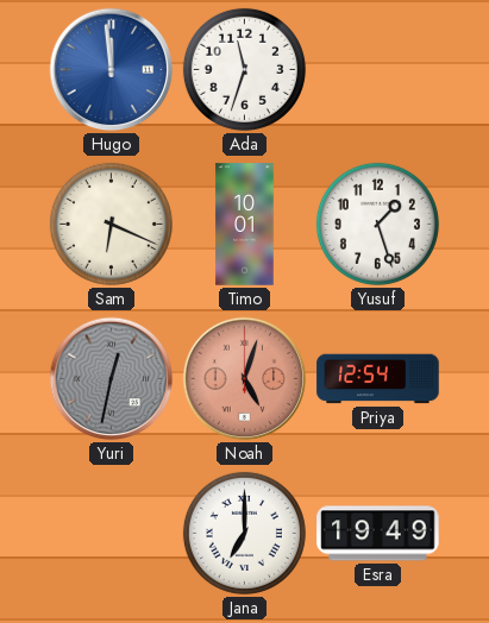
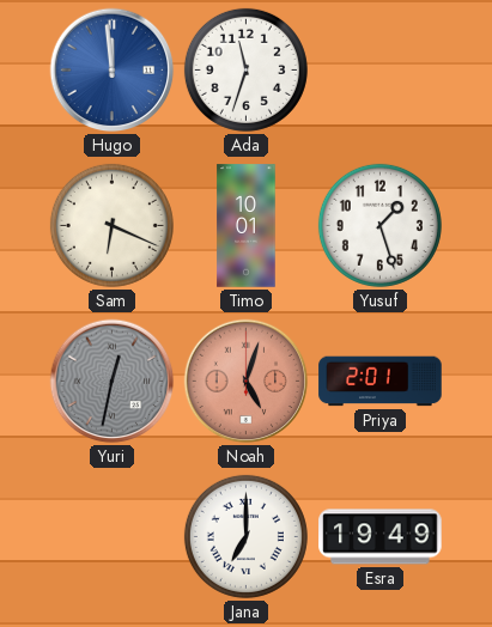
Priya: 12:54 -> 2:01
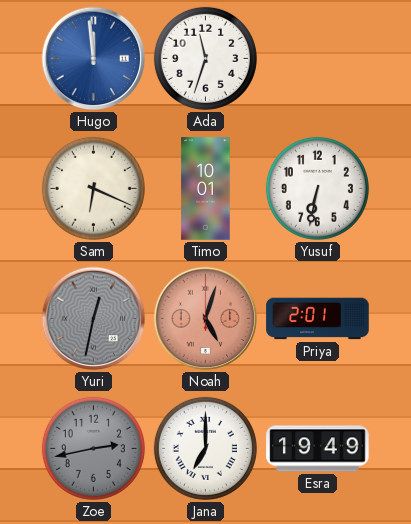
Yusuf: 1:27 -> 6:32
Zoe: none -> 2:43
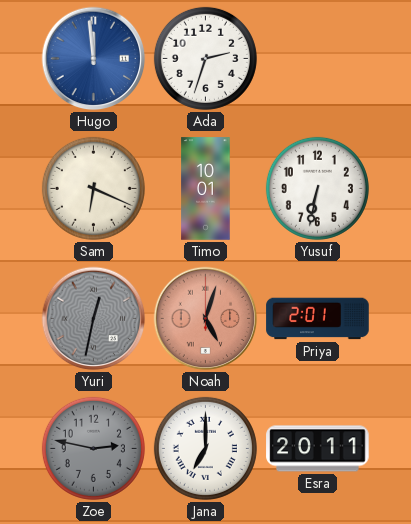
Ada: 11:33 -> 2:33
Zoe: 2:43 -> 2:47
Esra: 19:49 -> 20:11
